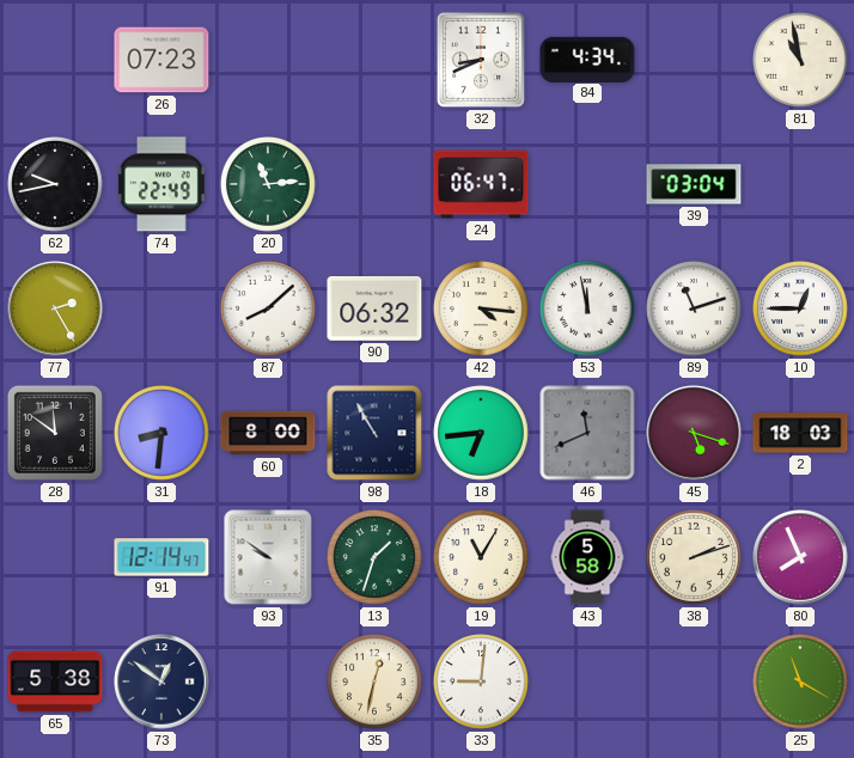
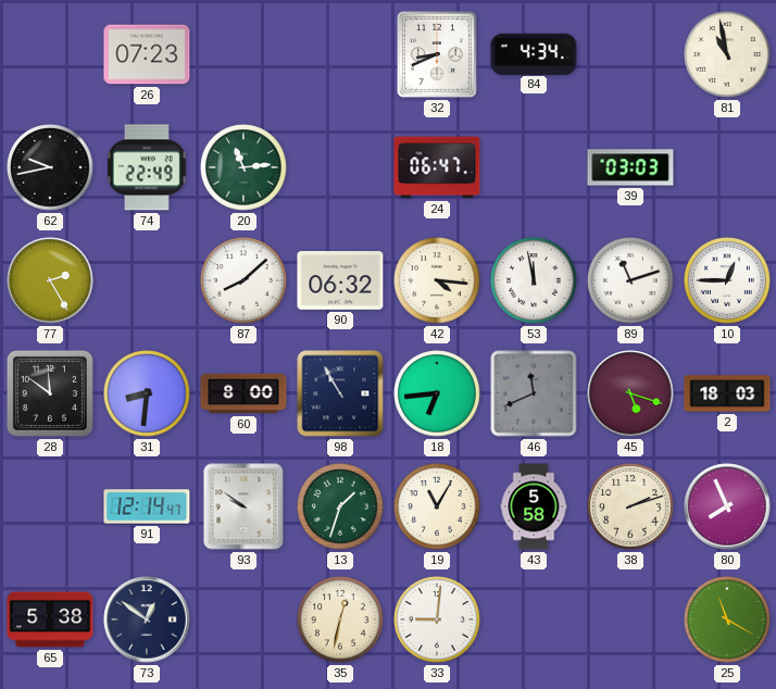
39: 03:04 -> 03:03
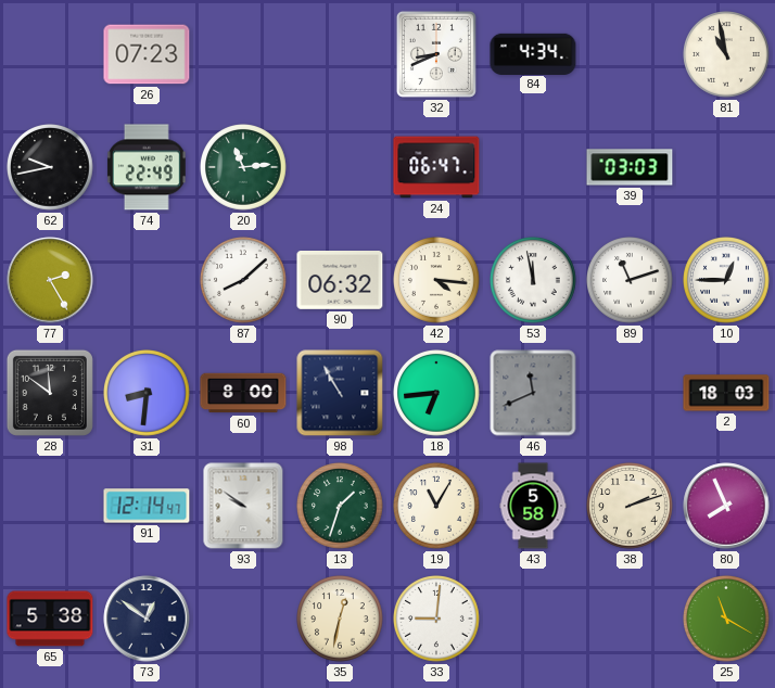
45: 5:18 -> none
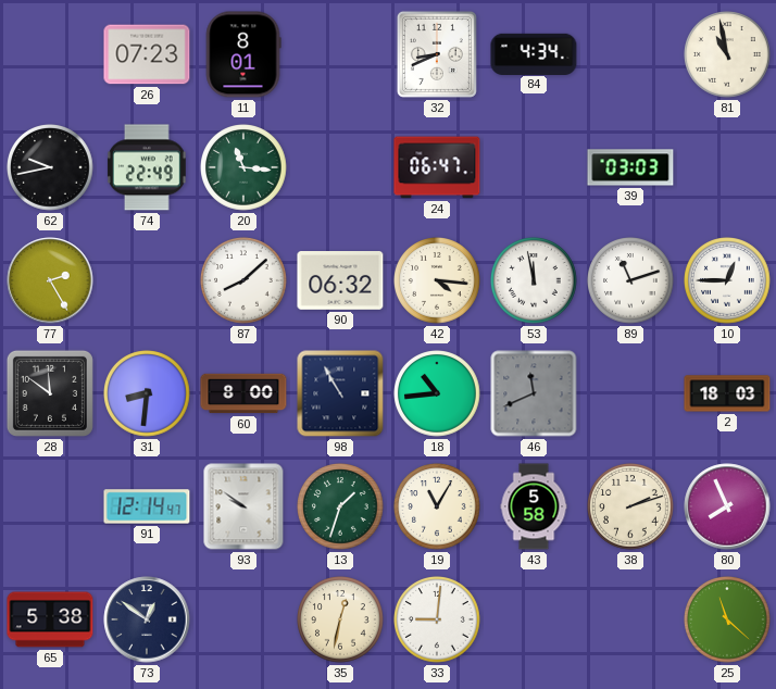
11: none -> 8:01
20: 11:14 -> 11:16
18: 6:44 -> 10:44
25: 11:20 -> 11:22
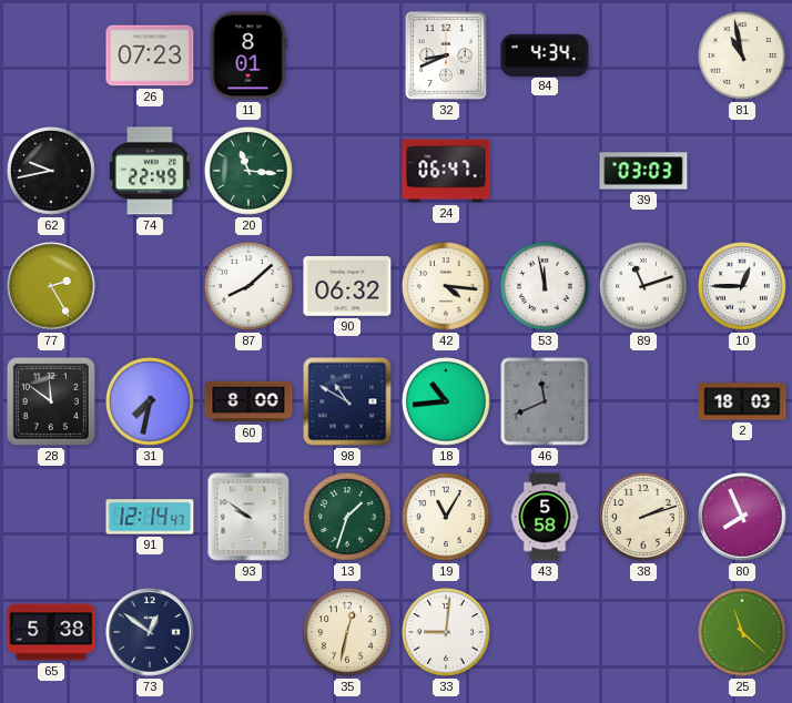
31: 8:31 -> 7:32
98: 10:55 -> 10:50
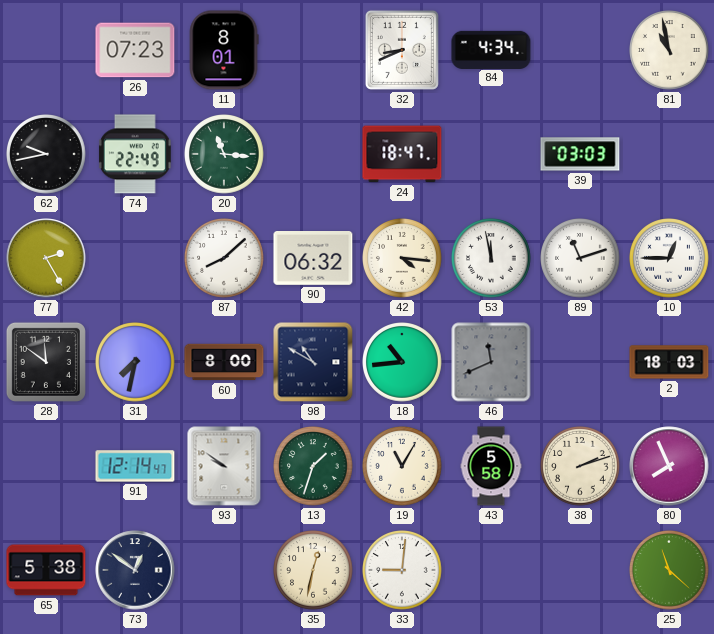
24: 06:47 -> 18:47
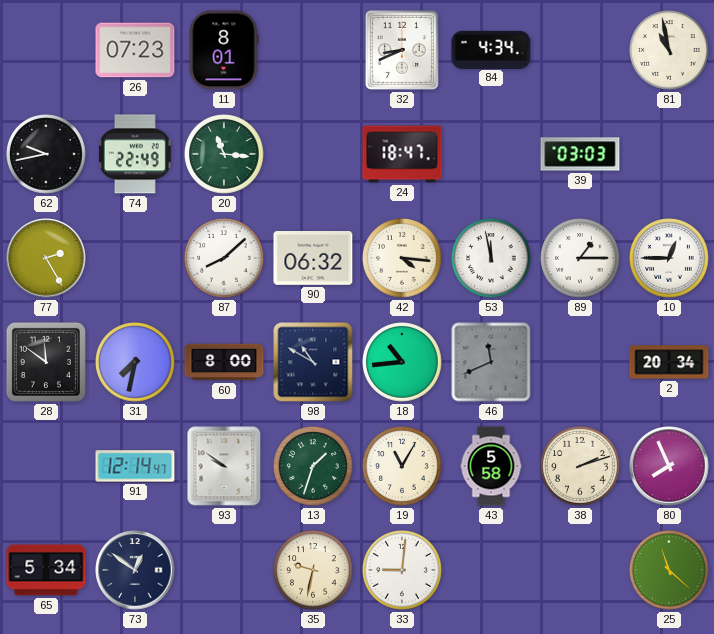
89: 11:12 -> 1:15
2: 18:03 -> 20:34
65: 5:38 -> 5:34
35: 12:32 -> 9:32
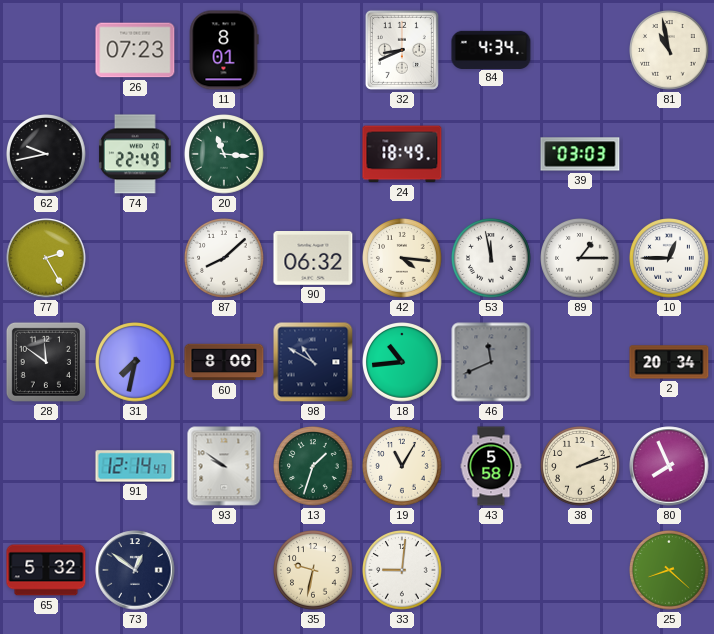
24: 18:47 -> 18:49
65: 5:34 -> 5:32
25: 11:22 -> 8:22
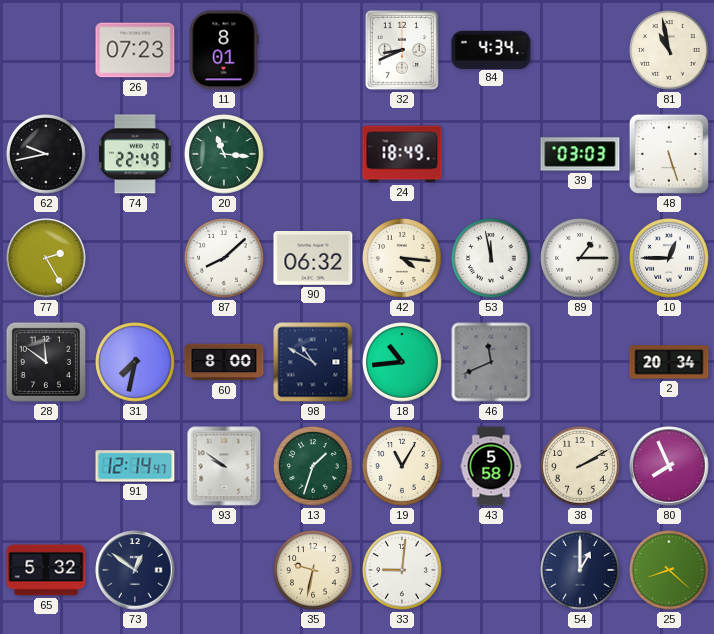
48: none -> 5:27
38: 2:12 -> 2:10
54: none -> 1:00
